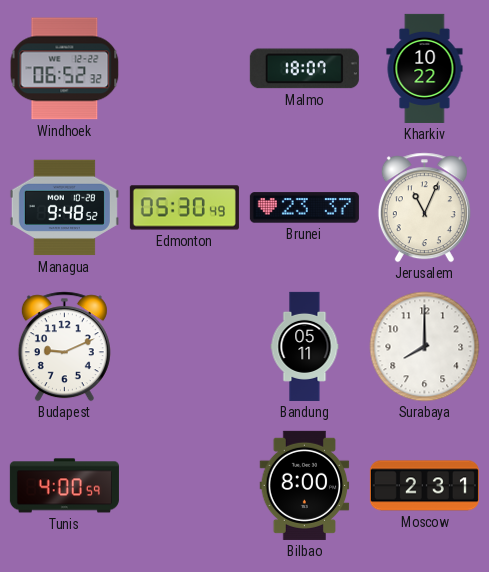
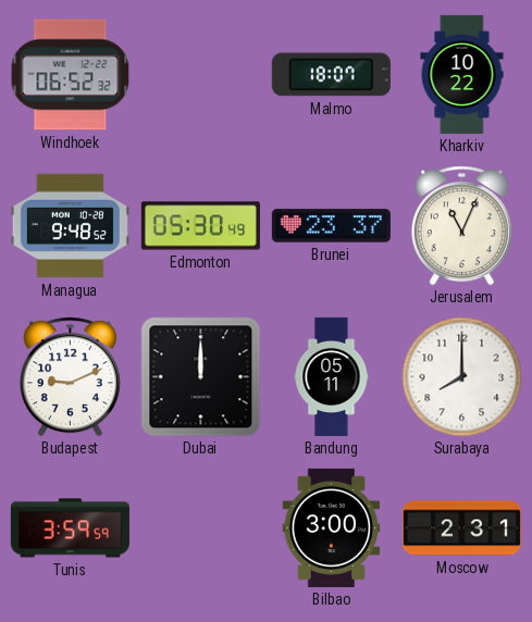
Dubai: none -> 12:00
Tunis: 4:00 -> 3:59
Bilbao: 8:00 -> 3:00
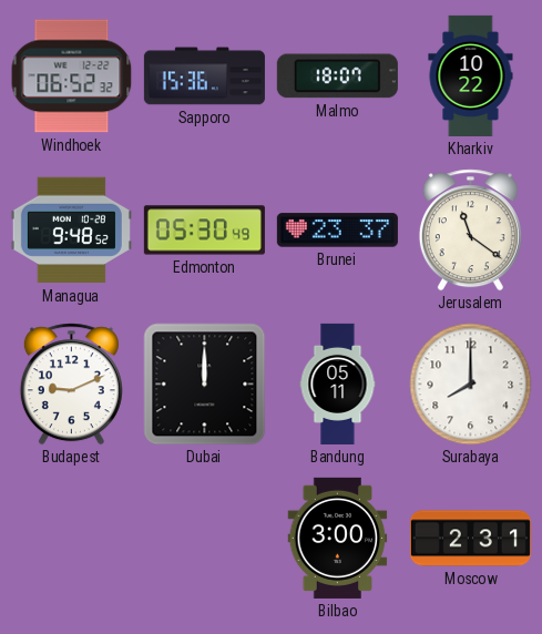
Sapporo: none -> 15:36
Jerusalem: 11:04 -> 11:21
Tunis: 3:59 -> none
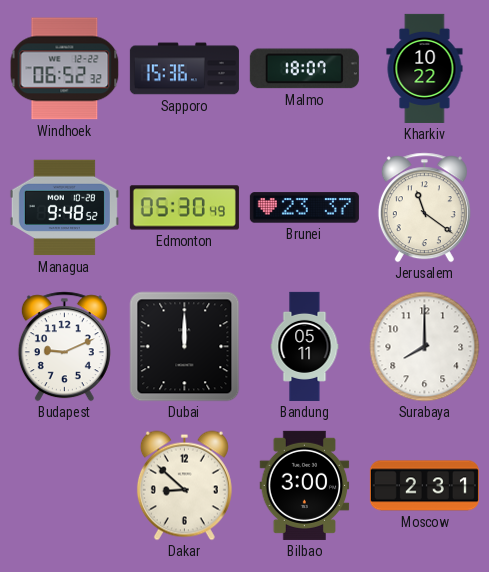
Dakar: none -> 8:52
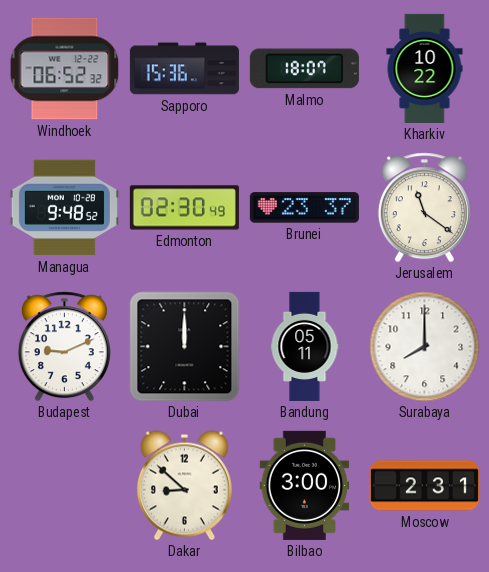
Edmonton: 05:30 -> 02:30
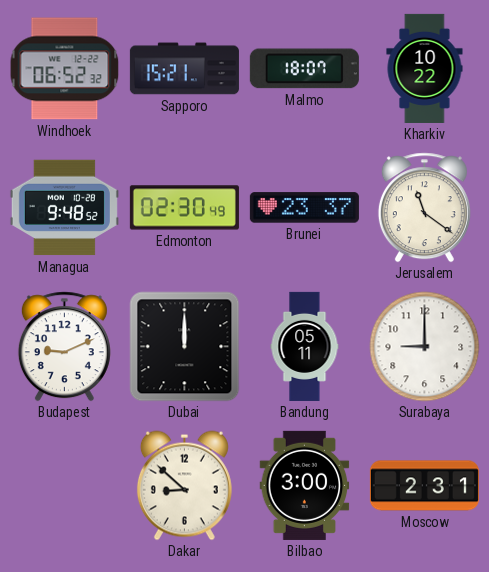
Sapporo: 15:36 -> 15:21
Surabaya: 8:00 -> 9:00
